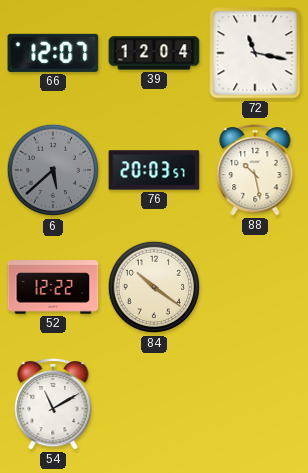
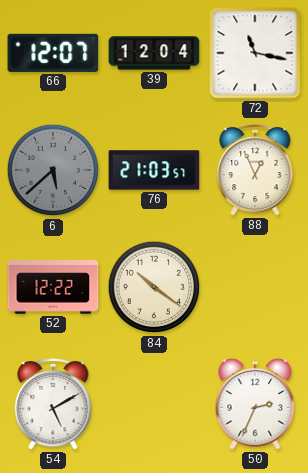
76: 20:03 -> 21:03
88: 10:28 -> 12:56
54: 11:10 -> 5:10
50: none -> 2:34
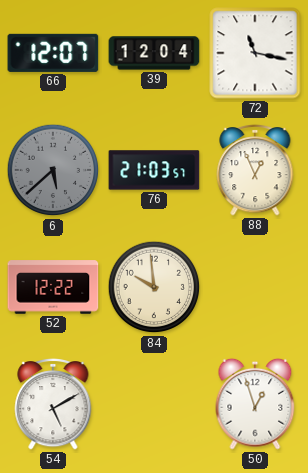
84: 10:21 -> 9:59
50: 2:34 -> 12:57
